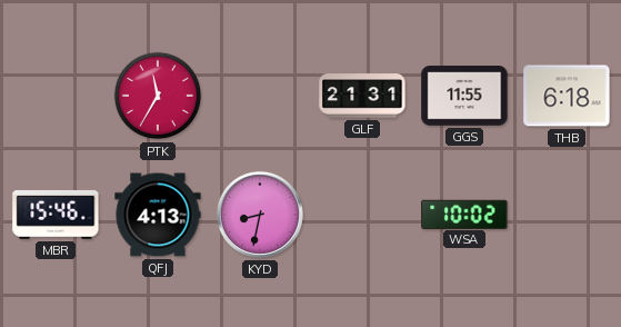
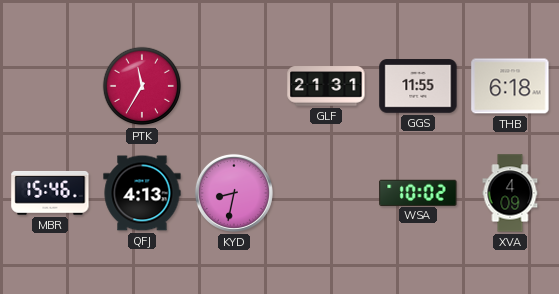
XVA: none -> 4:09
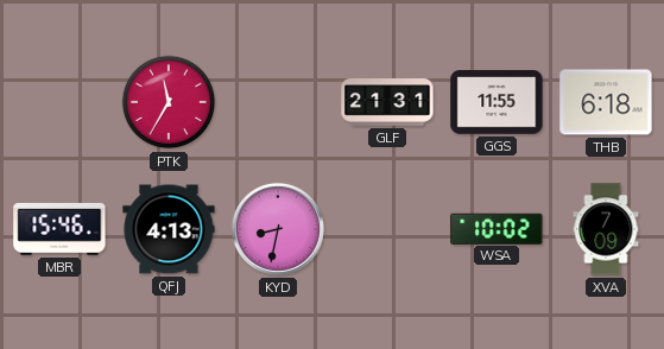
XVA: 4:09 -> 7:09
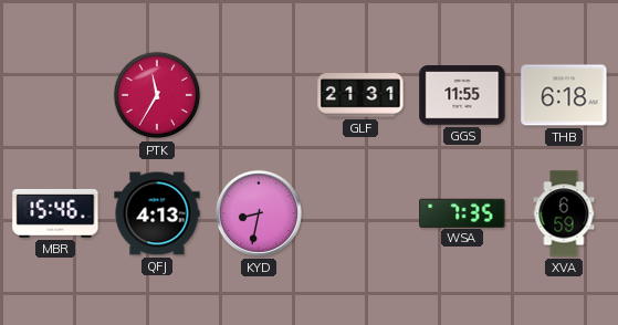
WSA: 10:02 -> 7:35
XVA: 7:09 -> 6:59
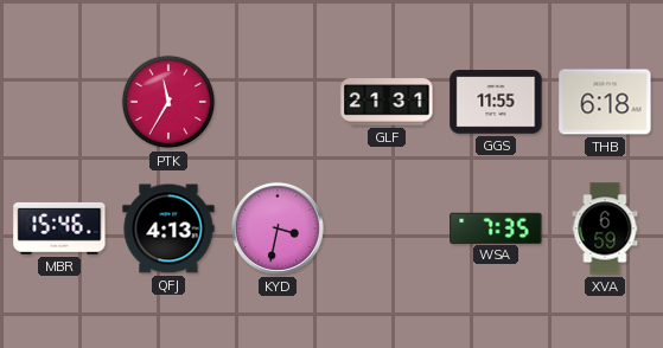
KYD: 8:32 -> 3:32
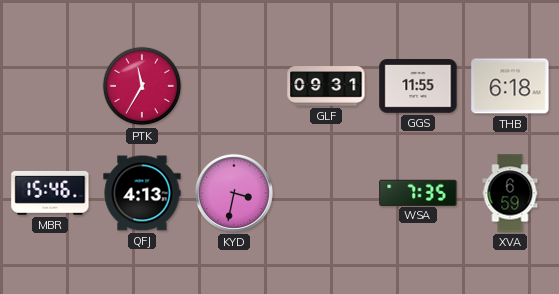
GLF: 21:31 -> 09:31
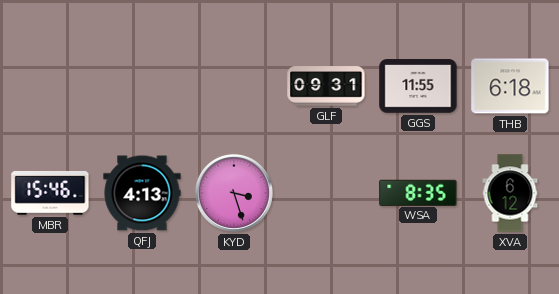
PTK: 11:35 -> none
KYD: 3:32 -> 3:27
WSA: 7:35 -> 8:35
XVA: 6:59 -> 6:12
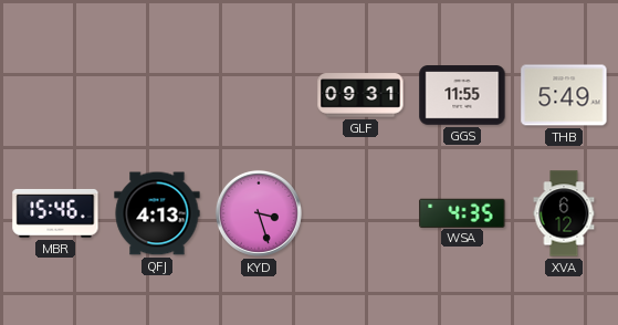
THB: 6:18 -> 5:49
WSA: 8:35 -> 4:35
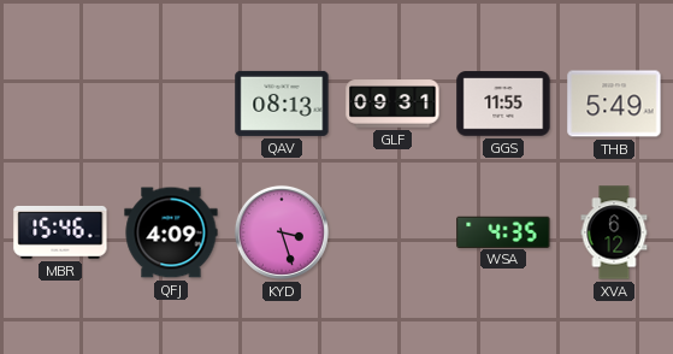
QAV: none -> 08:13
QFJ: 4:13 -> 4:09
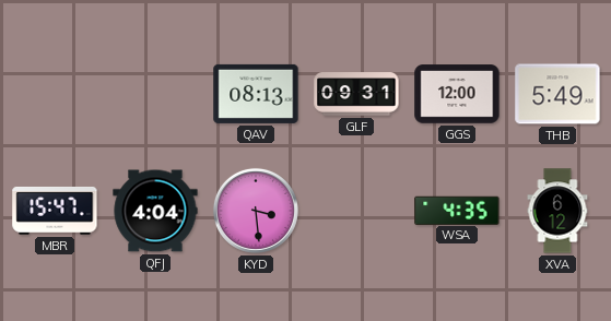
GGS: 11:55 -> 12:00
MBR: 15:46 -> 15:47
QFJ: 4:09 -> 4:04
KYD: 3:27 -> 3:29
